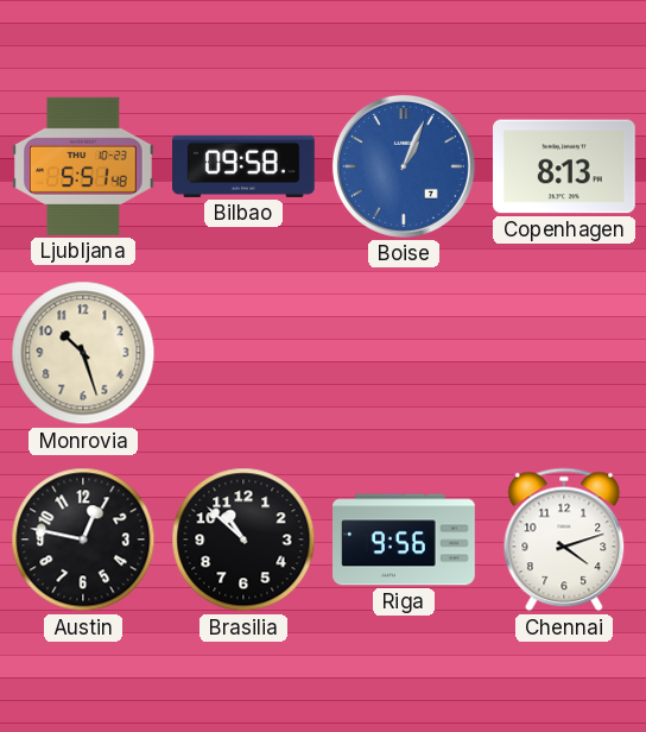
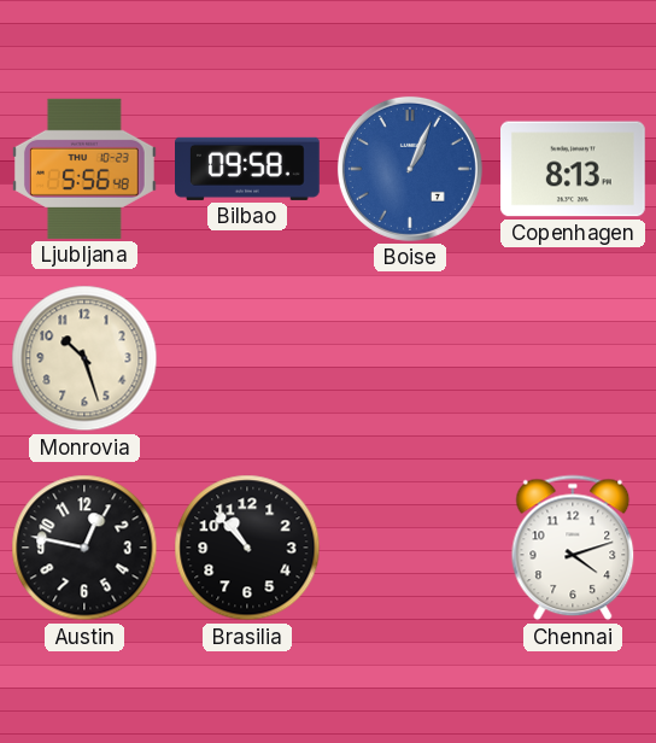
Ljubljana: 5:51 -> 5:56
Brasilia: 10:52 -> 10:53
Riga: 9:56 -> none
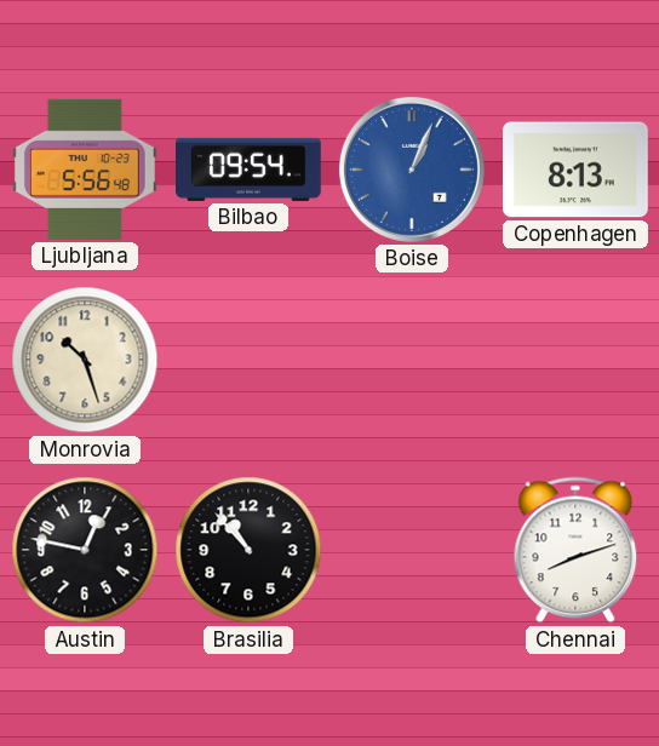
Bilbao: 09:58 -> 09:54
Chennai: 4:12 -> 8:12
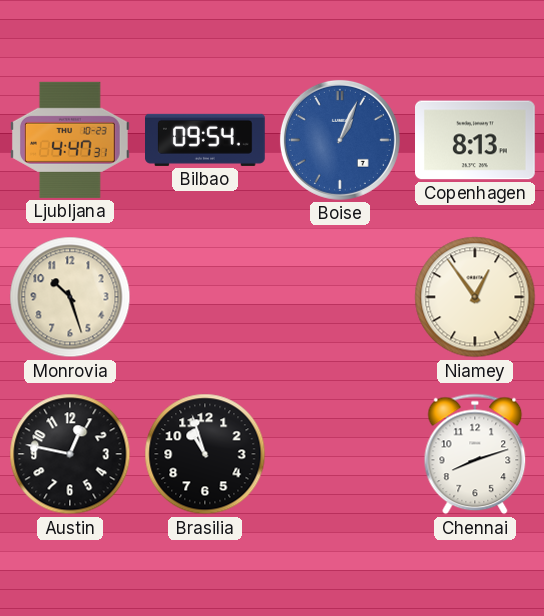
Ljubljana: 5:56 -> 4:47
Niamey: none -> 12:54
Brasilia: 10:53 -> 10:57
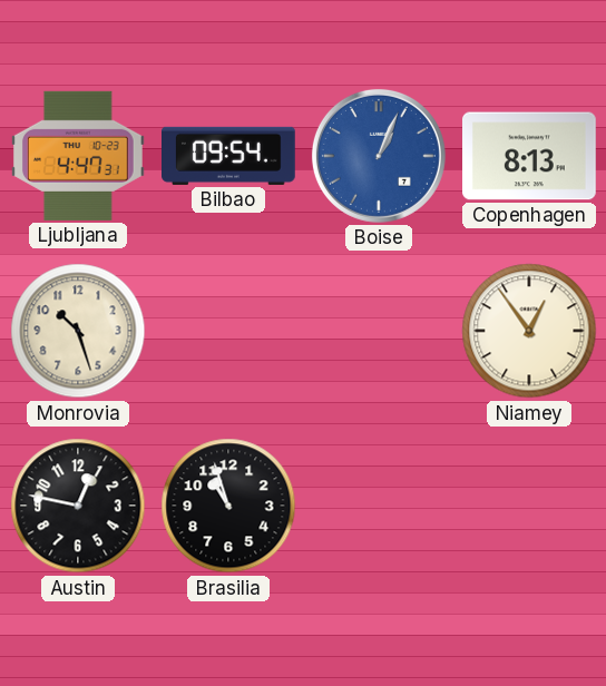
Chennai: 8:12 -> none
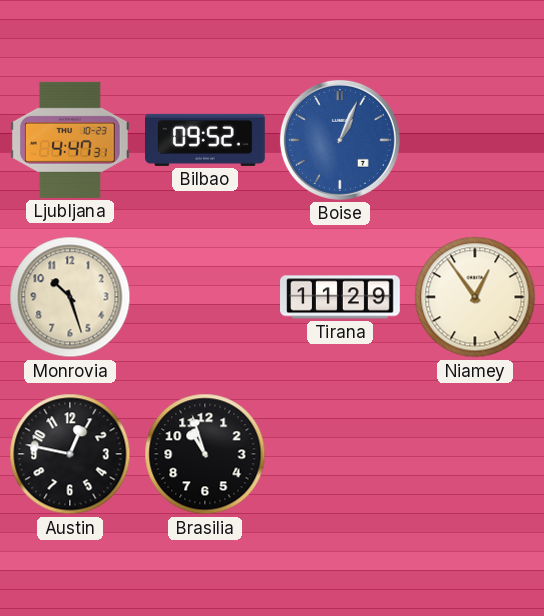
Bilbao: 09:54 -> 09:52
Copenhagen: 8:13 -> none
Tirana: none -> 11:29
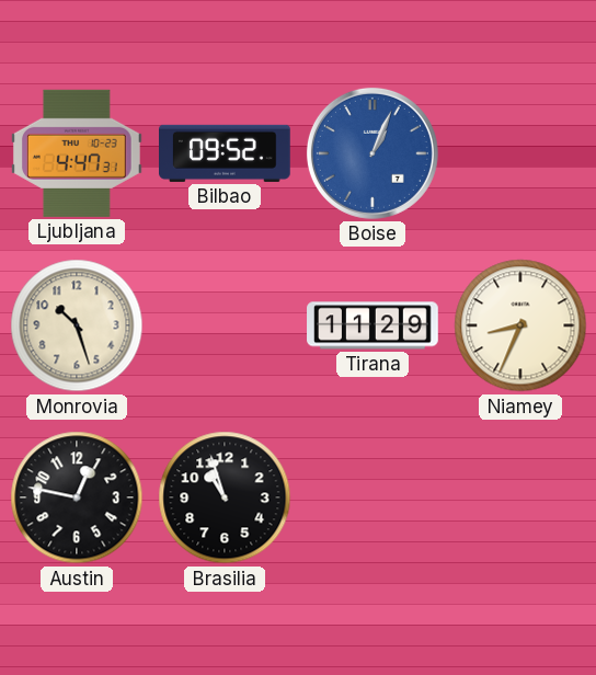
Niamey: 12:54 -> 8:34
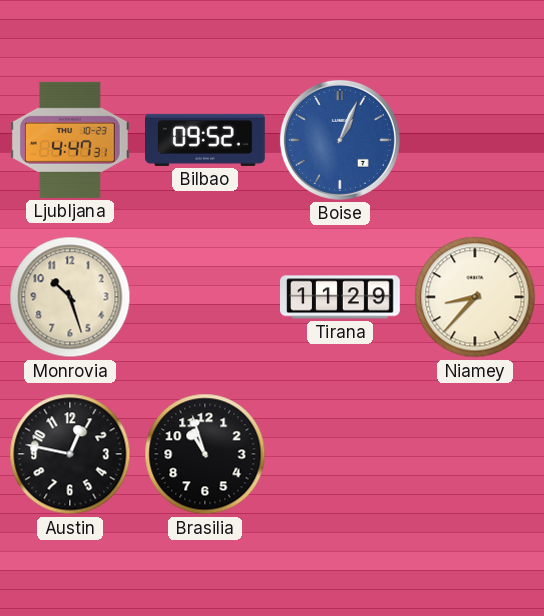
Niamey: 8:34 -> 8:37
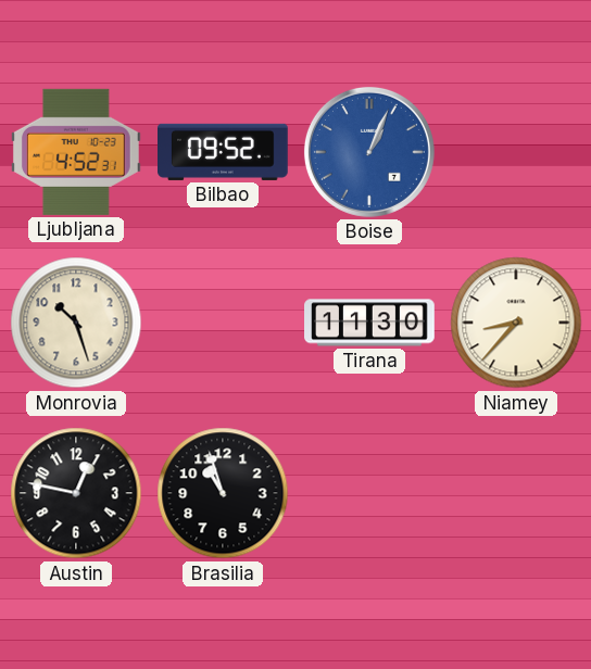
Ljubljana: 4:47 -> 4:52
Tirana: 11:29 -> 11:30
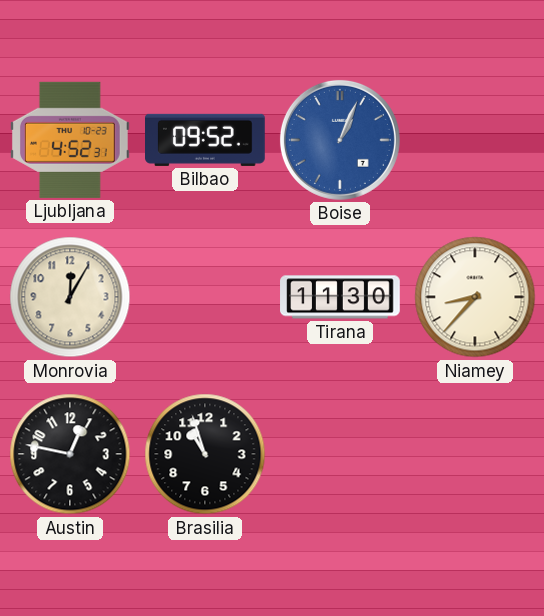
Monrovia: 10:27 -> 12:05
